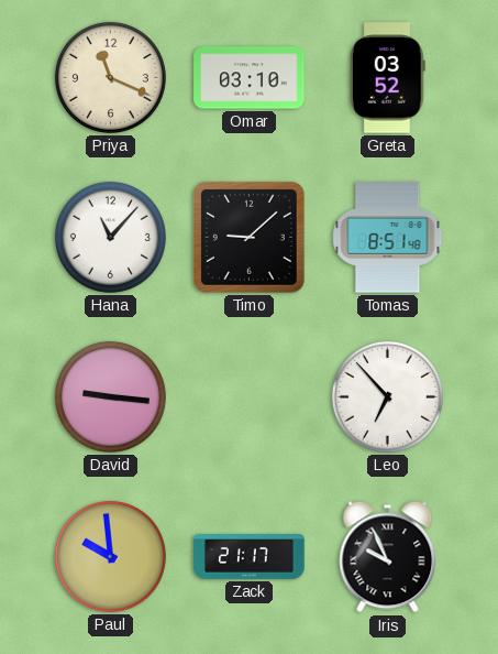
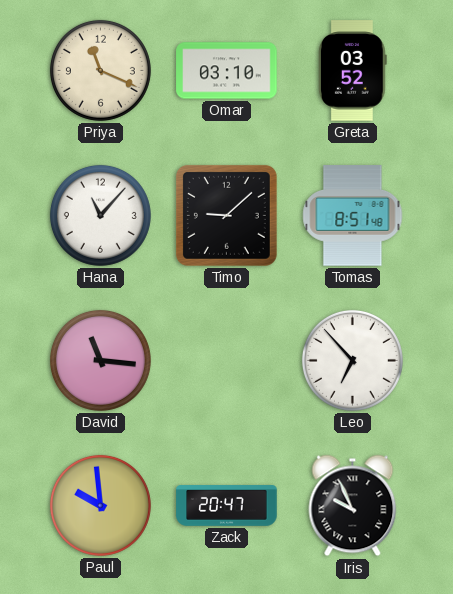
David: 9:16 -> 11:16
Zack: 21:17 -> 20:47
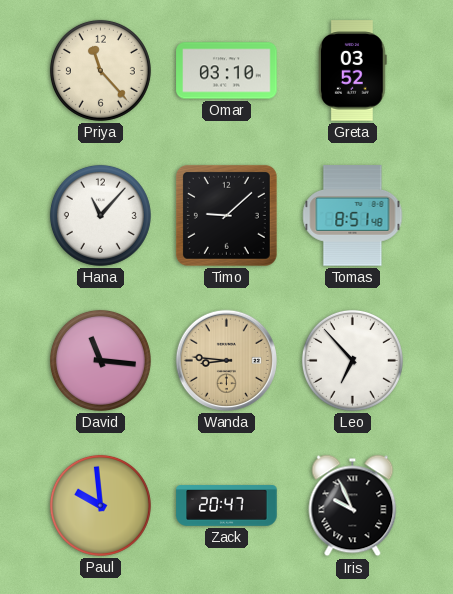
Priya: 11:19 -> 11:23
Wanda: none -> 8:46
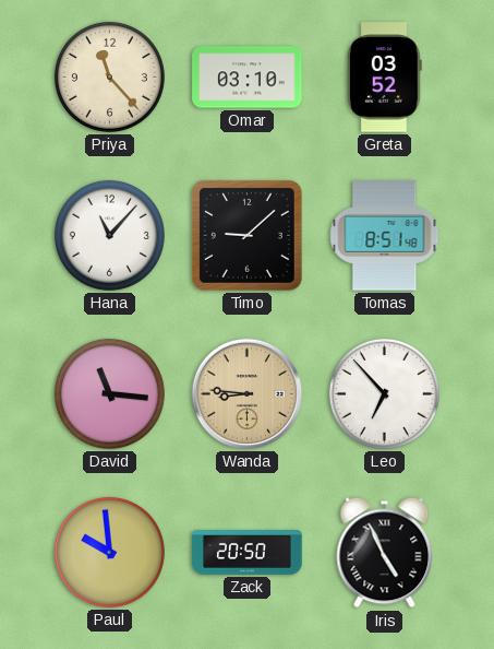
Zack: 20:47 -> 20:50
Iris: 9:56 -> 4:56
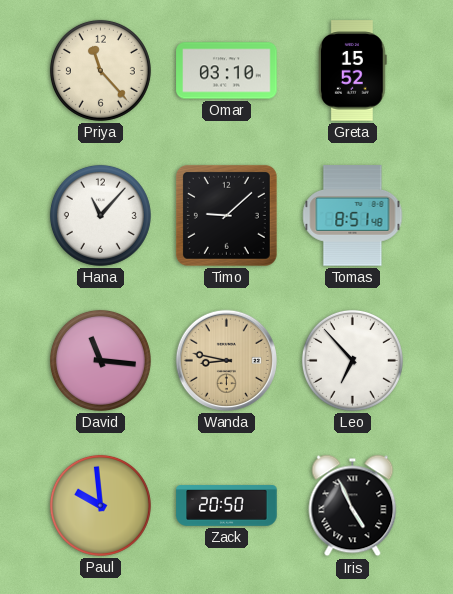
Greta: 03:52 -> 15:52
Wanda: 8:46 -> 8:47
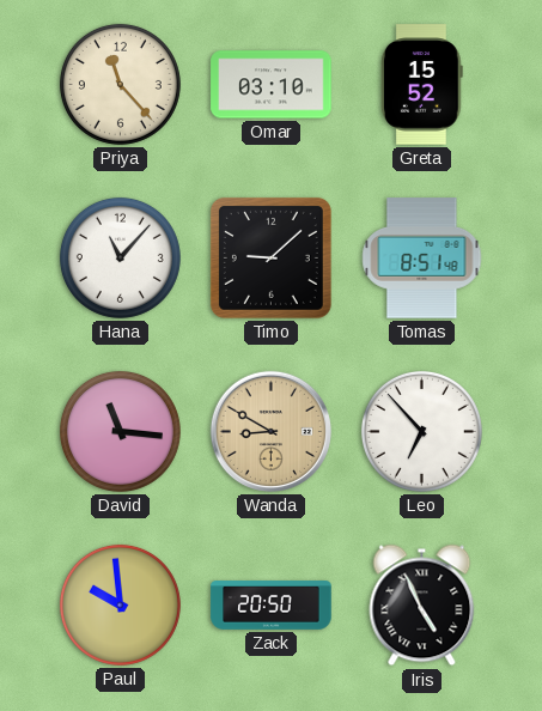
Wanda: 8:47 -> 8:50
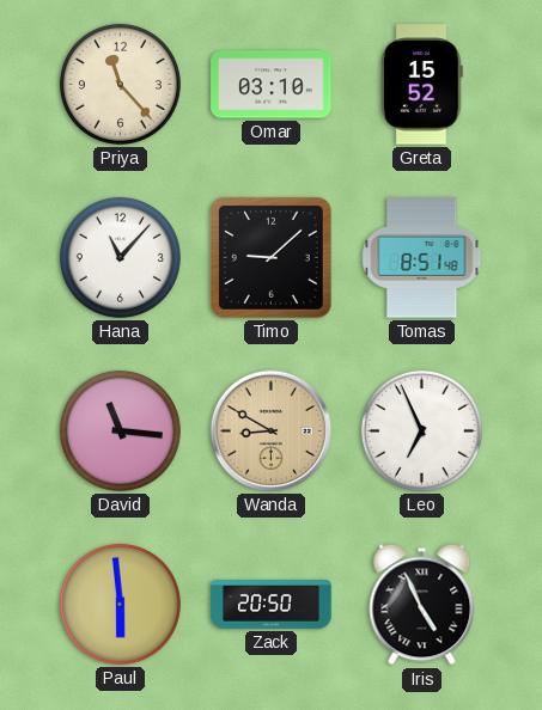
Leo: 6:53 -> 6:56
Paul: 9:59 -> 5:59
